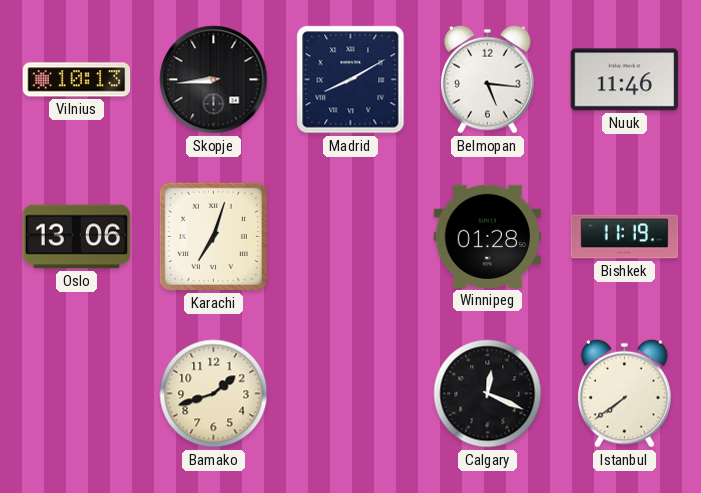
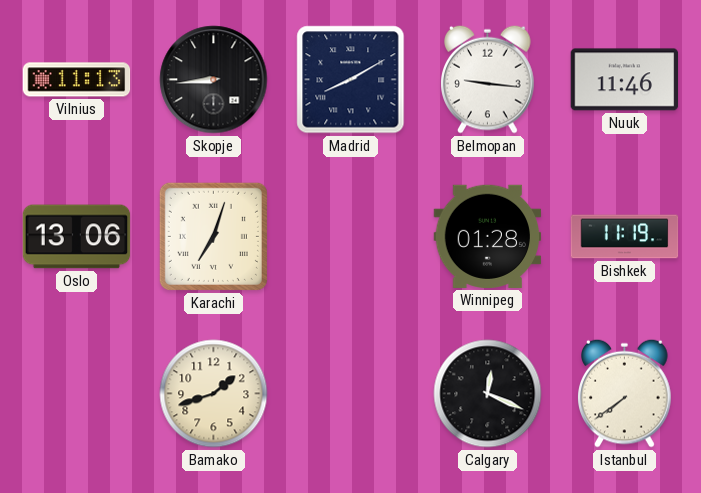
Vilnius: 10:13 -> 11:13
Belmopan: 5:16 -> 9:16
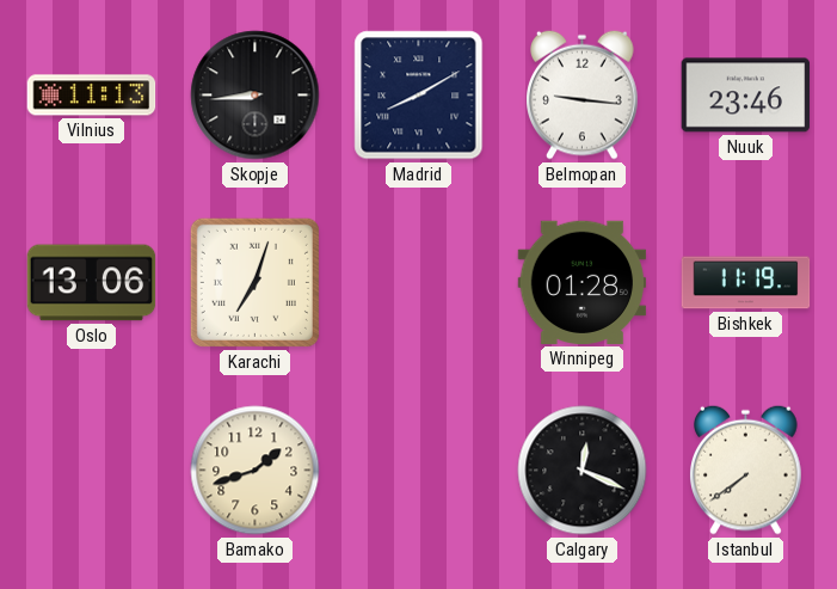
Nuuk: 11:46 -> 23:46
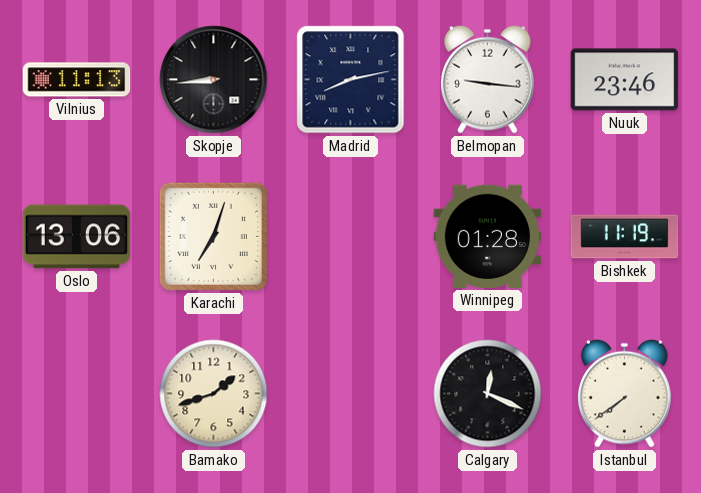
Madrid: 8:10 -> 8:13
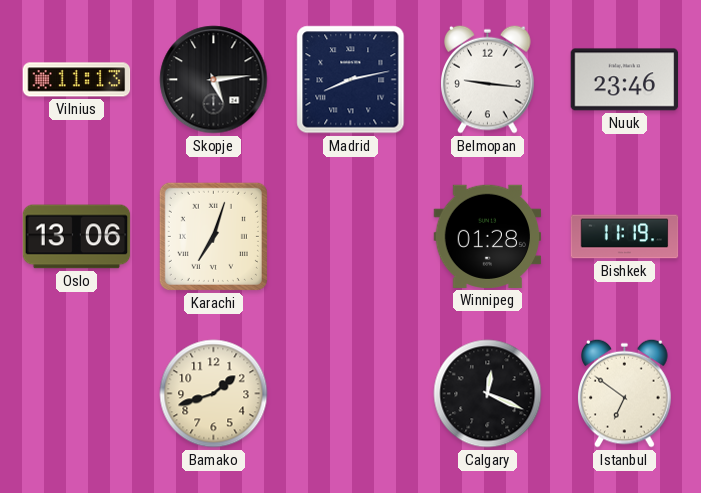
Skopje: 8:44 -> 5:14
Istanbul: 7:39 -> 6:51
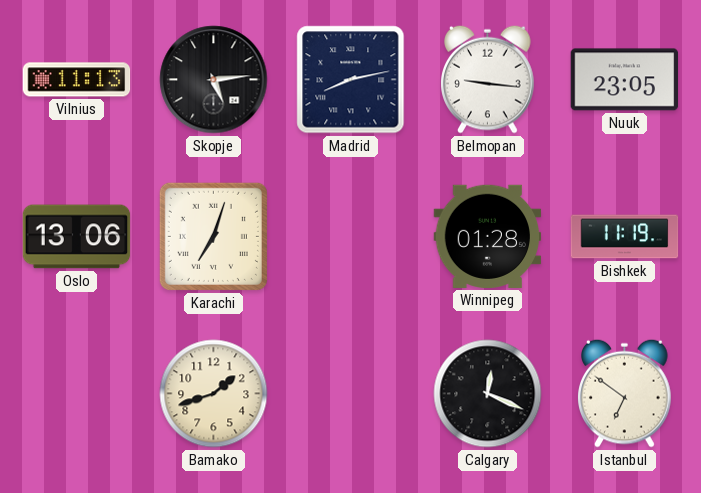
Nuuk: 23:46 -> 23:05
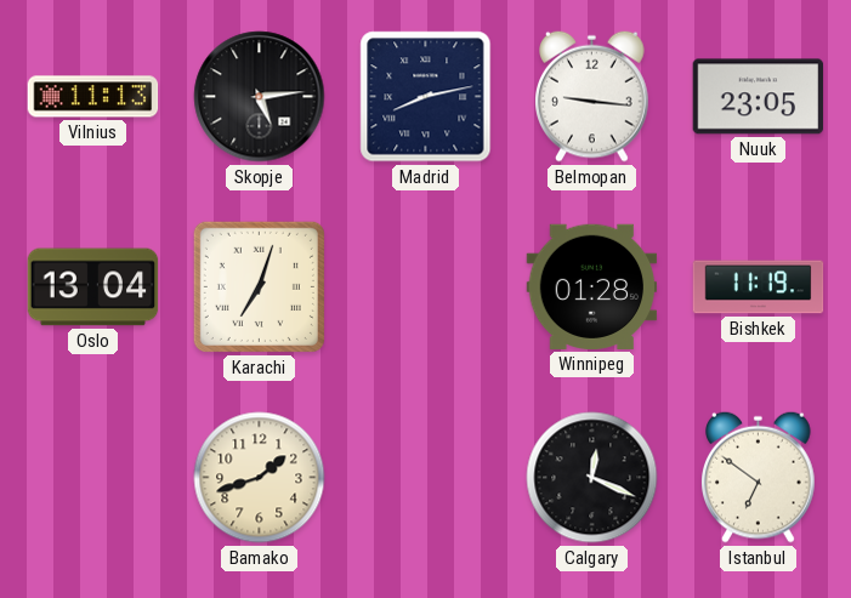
Oslo: 13:06 -> 13:04
